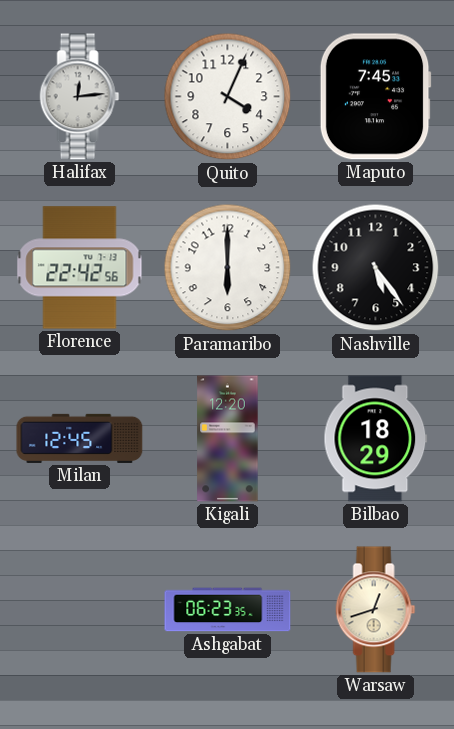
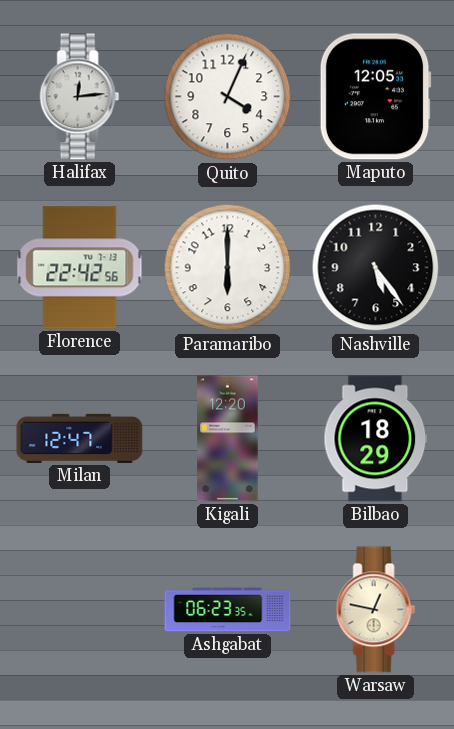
Maputo: 7:45 -> 12:05
Milan: 12:45 -> 12:47
Warsaw: 12:42 -> 12:47
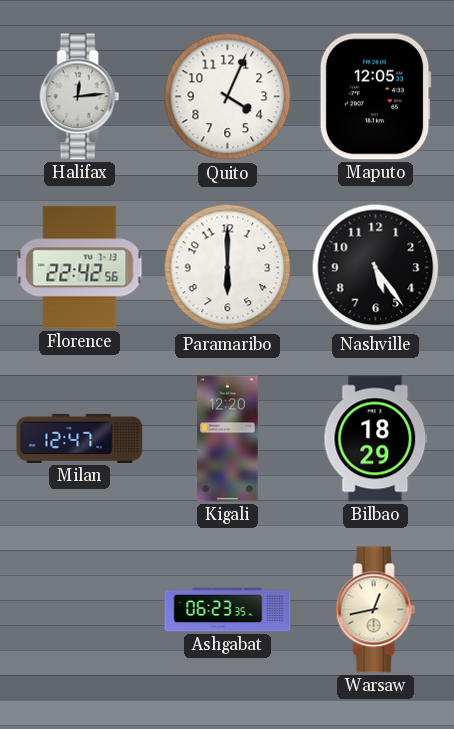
Warsaw: 12:47 -> 12:43
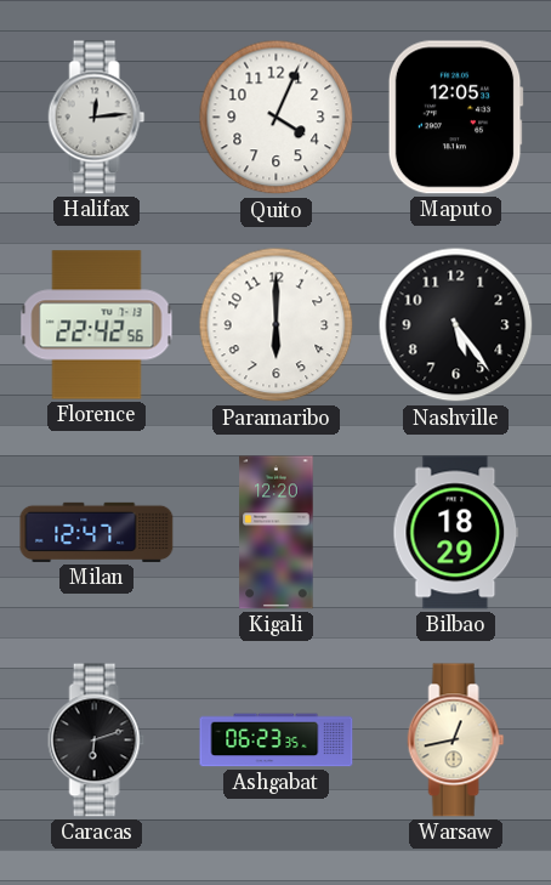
Caracas: none -> 6:12
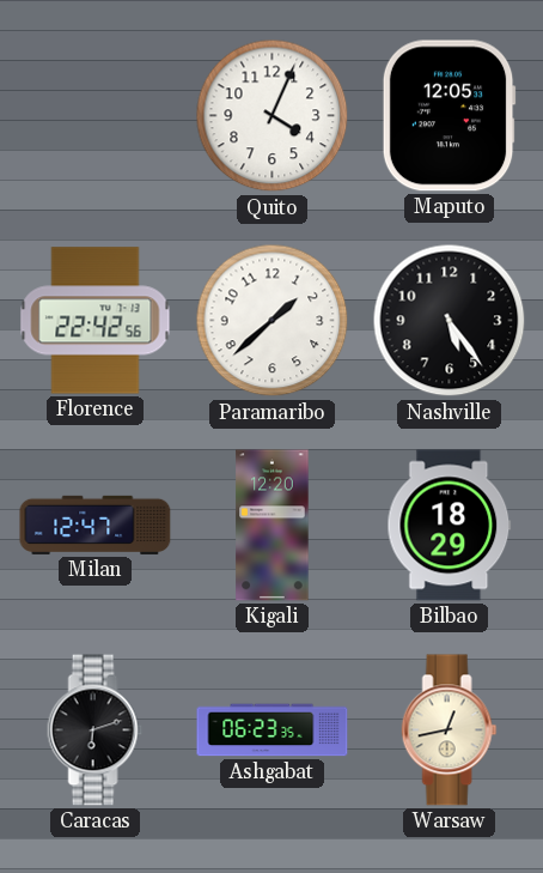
Halifax: 12:14 -> none
Paramaribo: 6:00 -> 1:38
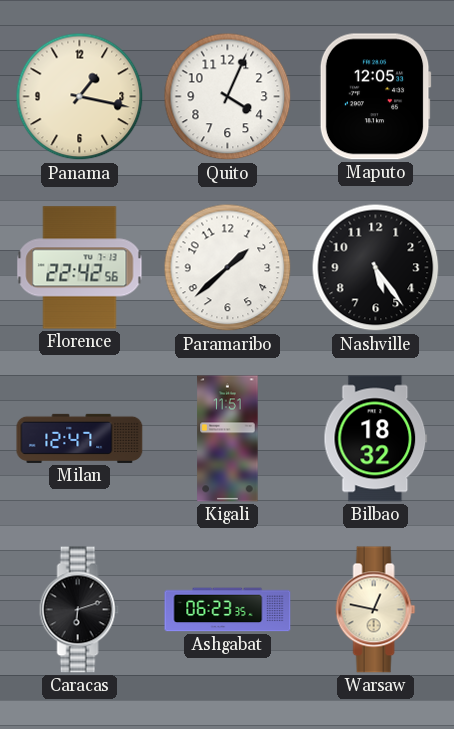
Panama: none -> 1:17
Kigali: 12:20 -> 11:51
Bilbao: 18:29 -> 18:32
Warsaw: 12:43 -> 12:47
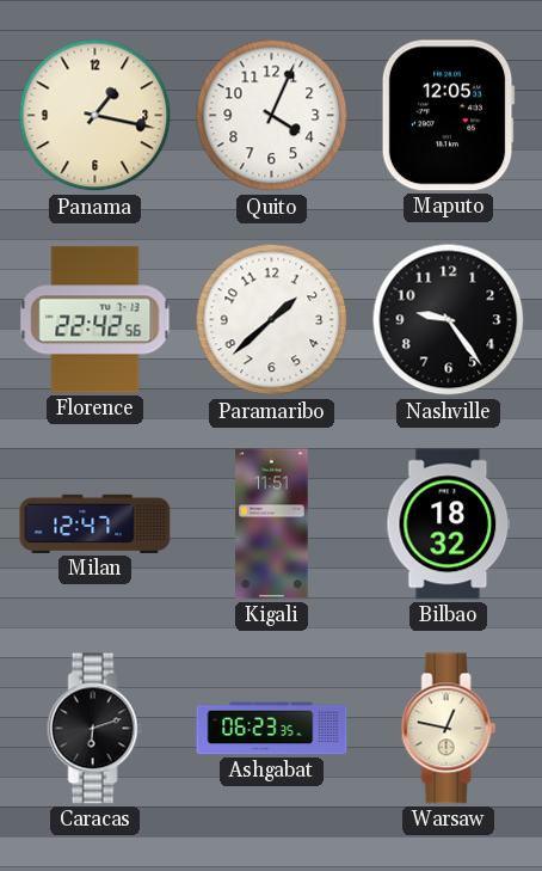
Nashville: 5:24 -> 9:24
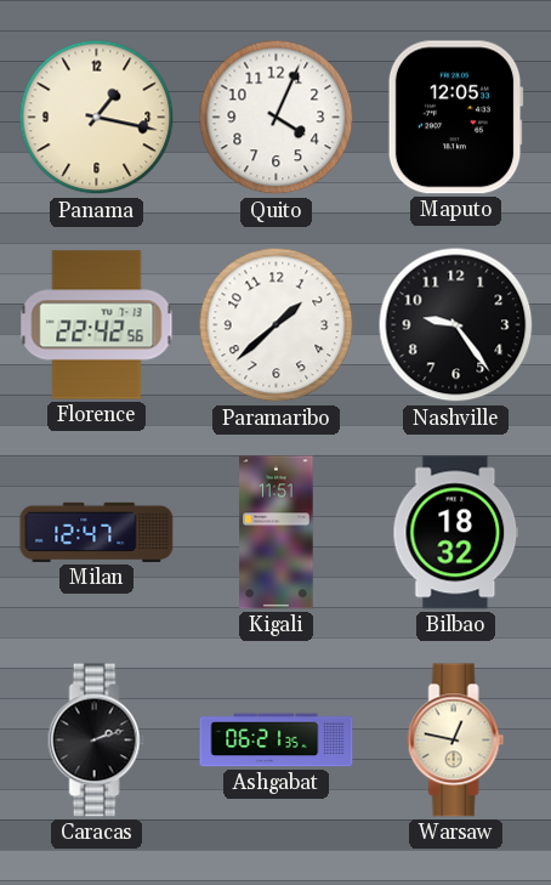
Caracas: 6:12 -> 2:12
Ashgabat: 06:23 -> 06:21
